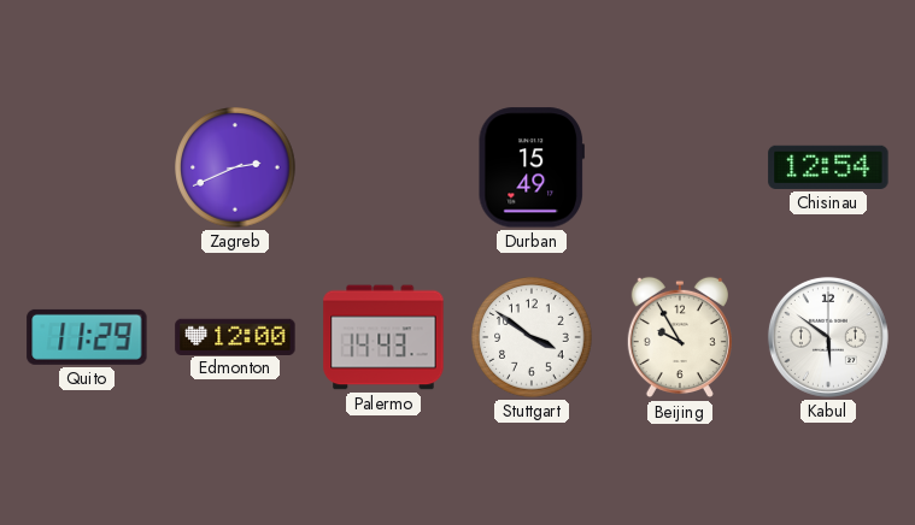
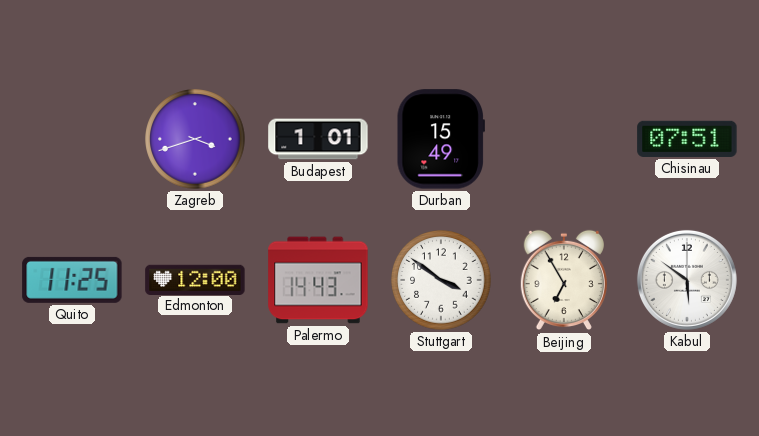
Zagreb: 2:41 -> 3:42
Budapest: none -> 1:01
Chisinau: 12:54 -> 07:51
Quito: 11:29 -> 11:25
Beijing: 9:55 -> 6:55
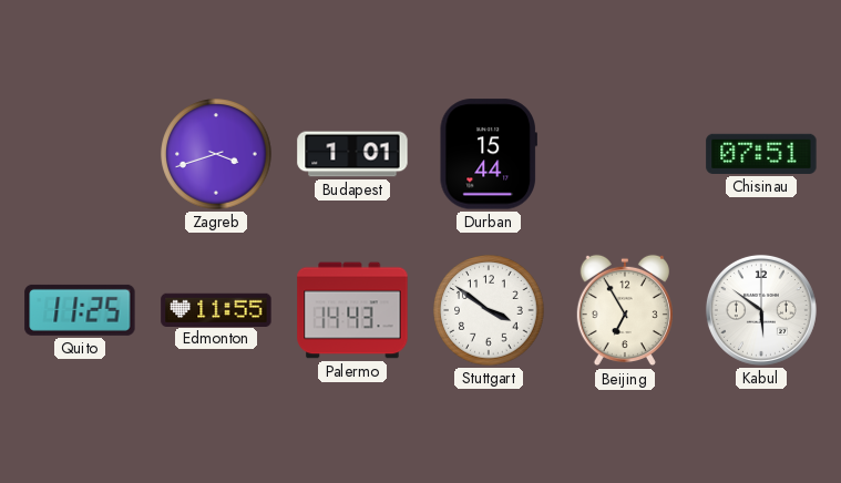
Durban: 15:49 -> 15:44
Edmonton: 12:00 -> 11:55
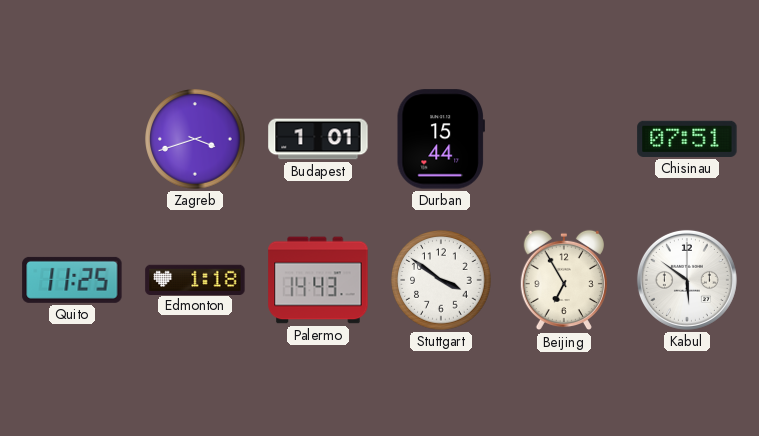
Edmonton: 11:55 -> 1:18
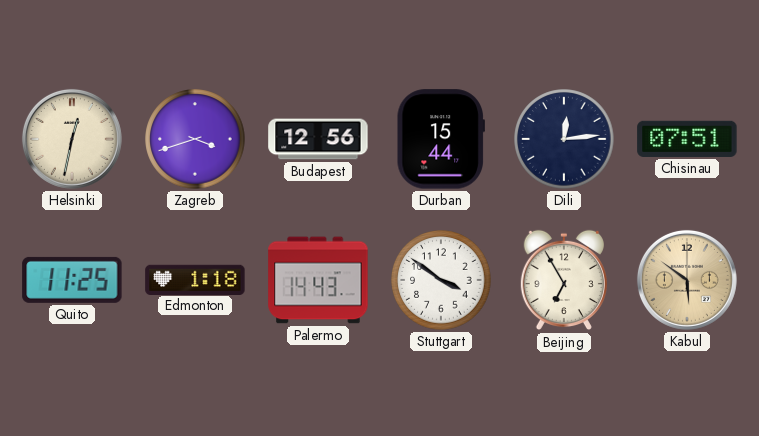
Helsinki: none -> 12:32
Budapest: 1:01 -> 12:56
Dili: none -> 12:14
Kabul dial: white -> champagne
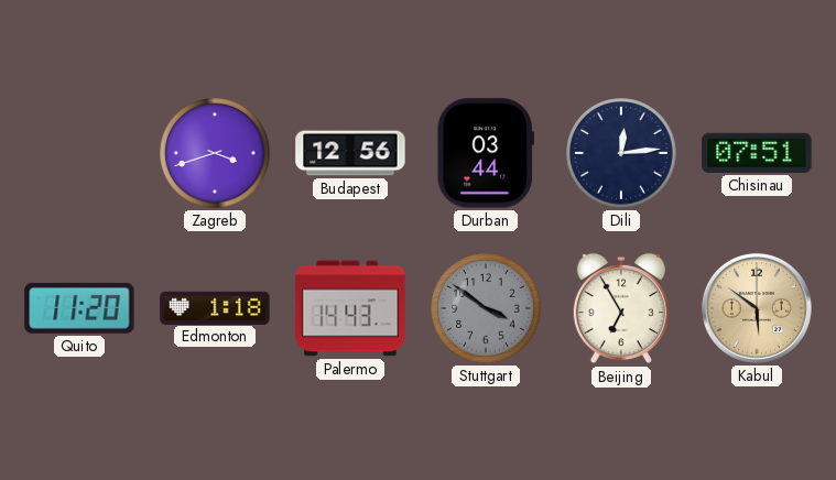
Helsinki: 12:32 -> none
Durban: 15:44 -> 03:44
Quito: 11:25 -> 11:20
Stuttgart dial: white -> grey
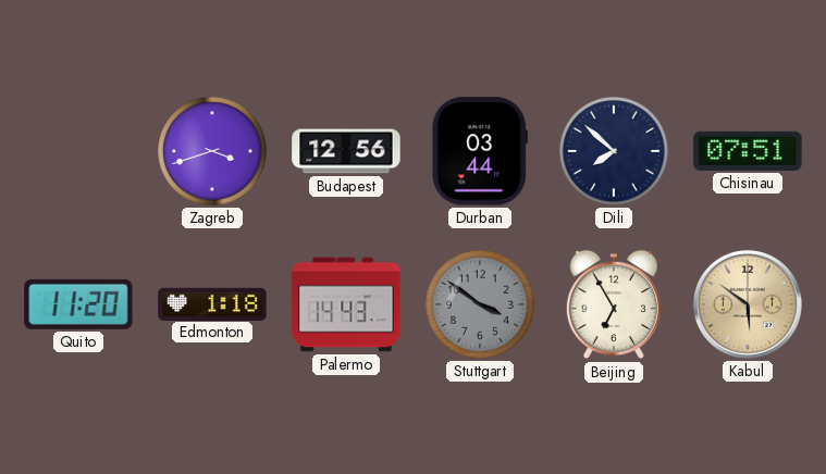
Dili: 12:14 -> 7:52
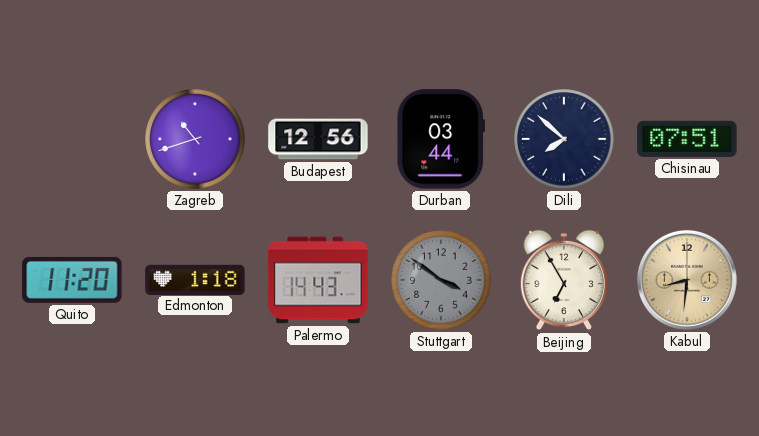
Zagreb: 3:42 -> 10:42
Kabul: 5:51 -> 8:31
